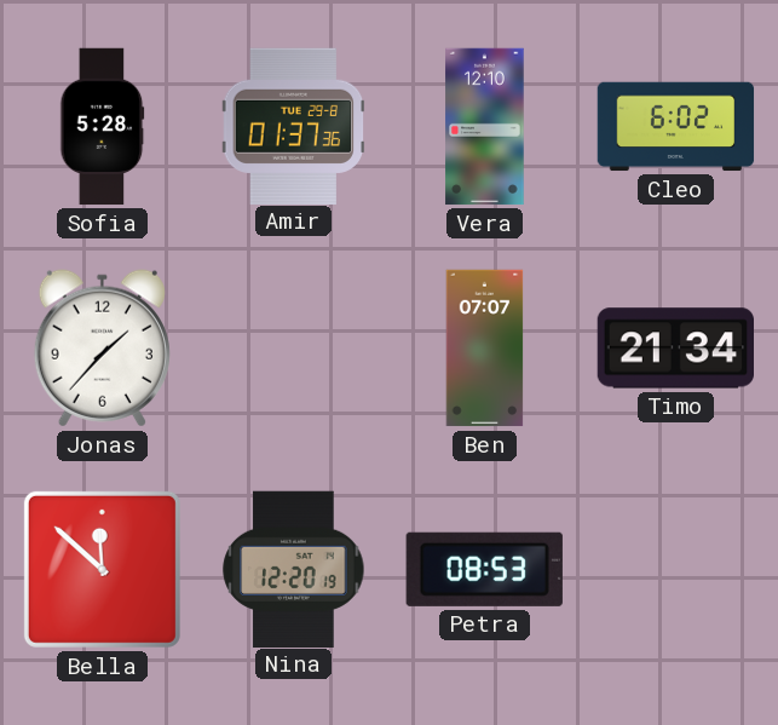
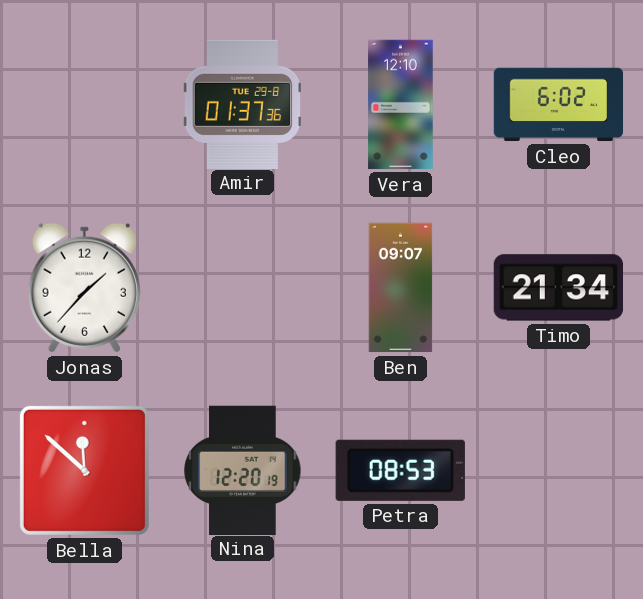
Sofia: 5:28 -> none
Ben: 07:07 -> 09:07
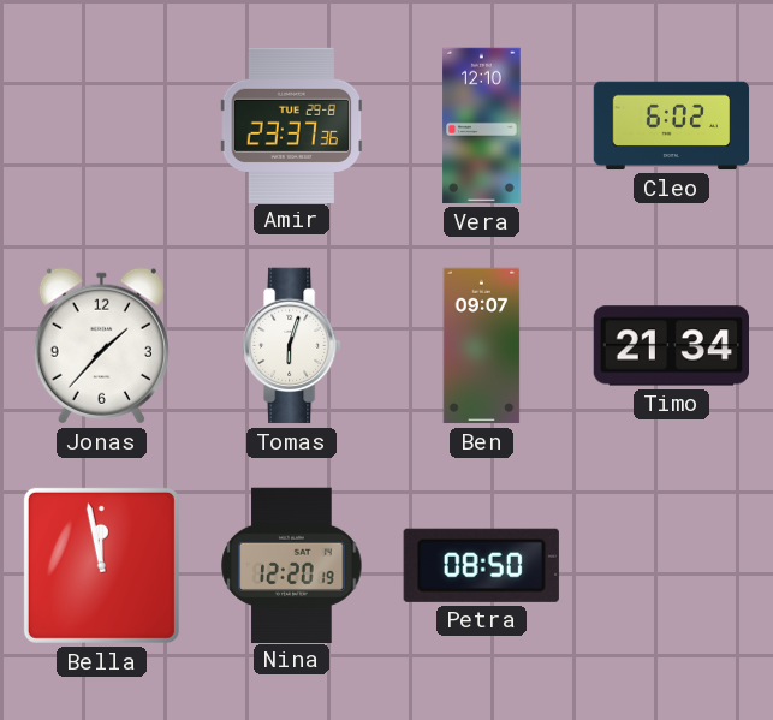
Amir: 01:37 -> 23:37
Tomas: none -> 6:03
Bella: 11:52 -> 11:58
Petra: 08:53 -> 08:50
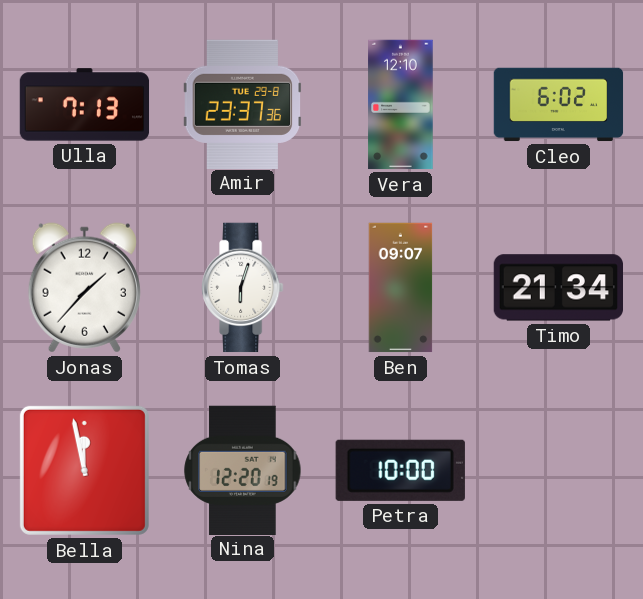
Ulla: none -> 7:13
Petra: 08:50 -> 10:00
